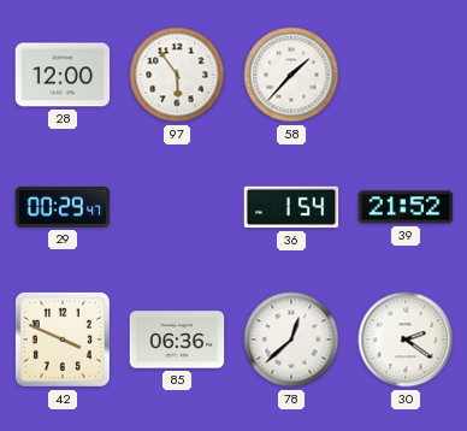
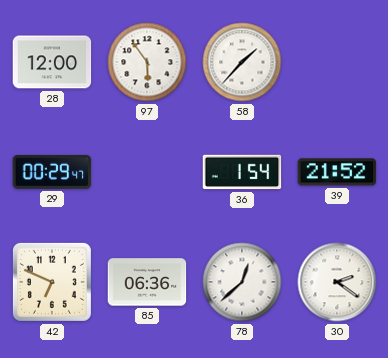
42: 3:49 -> 6:49
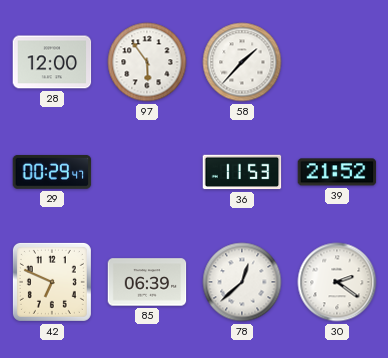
36: 1:54 -> 11:53
85: 06:36 -> 06:39
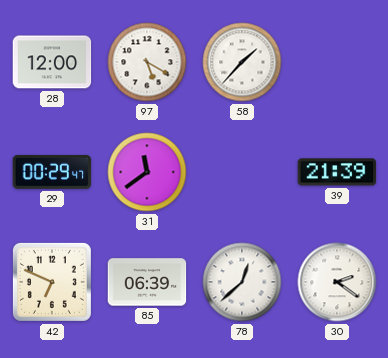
97: 5:54 -> 5:20
31: none -> 11:39
36: 11:53 -> none
39: 21:52 -> 21:39
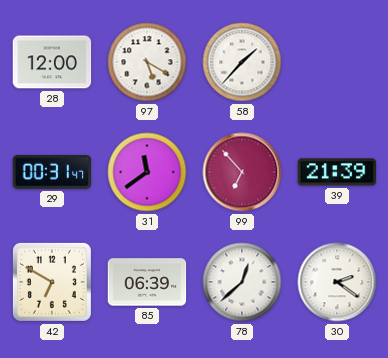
29: 00:29 -> 00:31
99: none -> 6:53
42: 6:49 -> 6:50
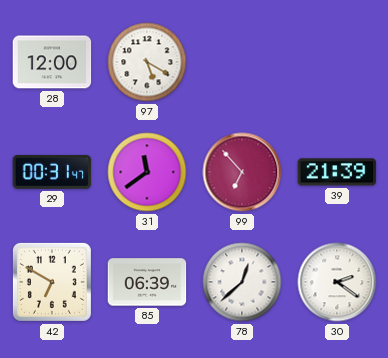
58: 1:37 -> none
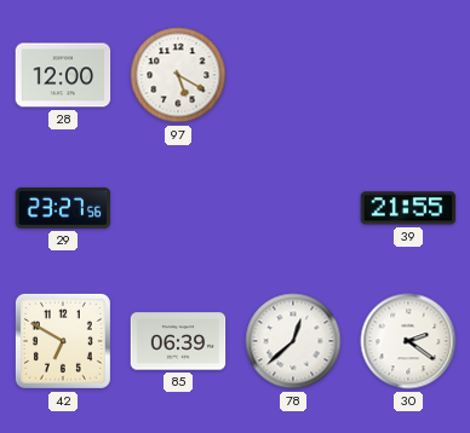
29: 00:31 -> 23:27
31: 11:39 -> none
99: 6:53 -> none
39: 21:39 -> 21:55
